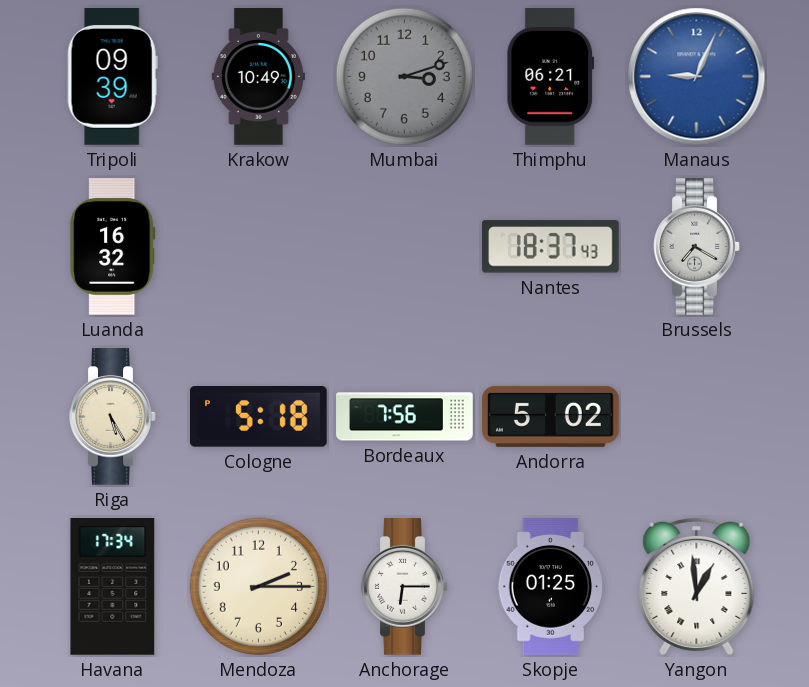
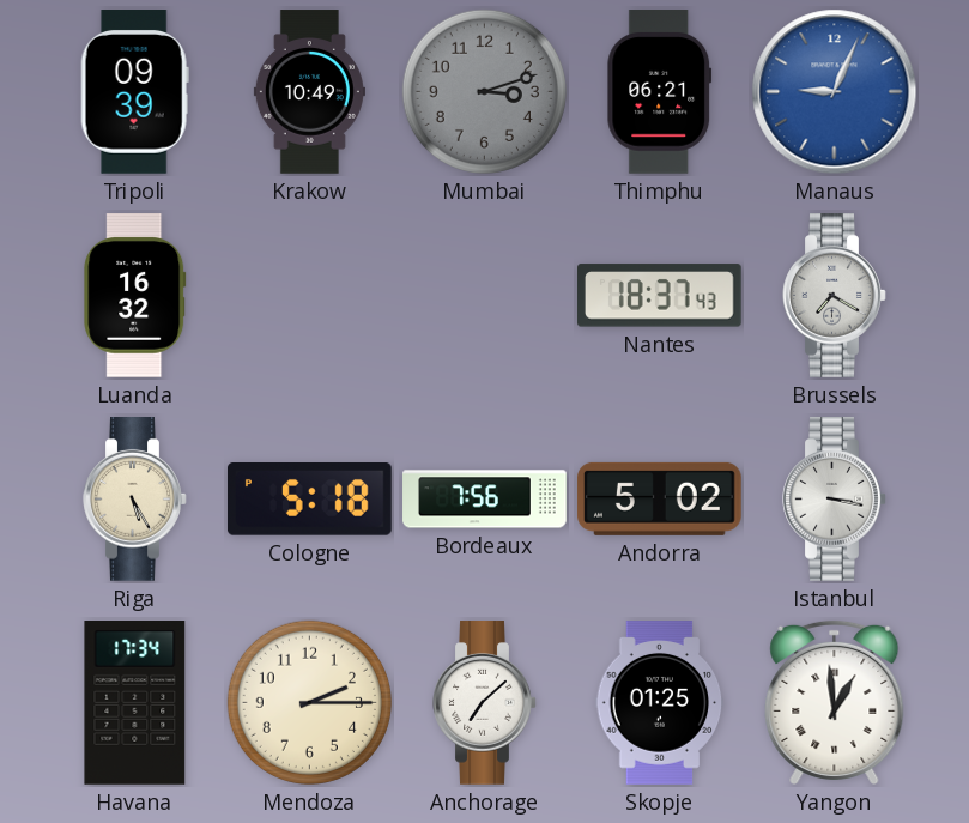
Istanbul: none -> 3:17
Anchorage: 6:15 -> 7:08
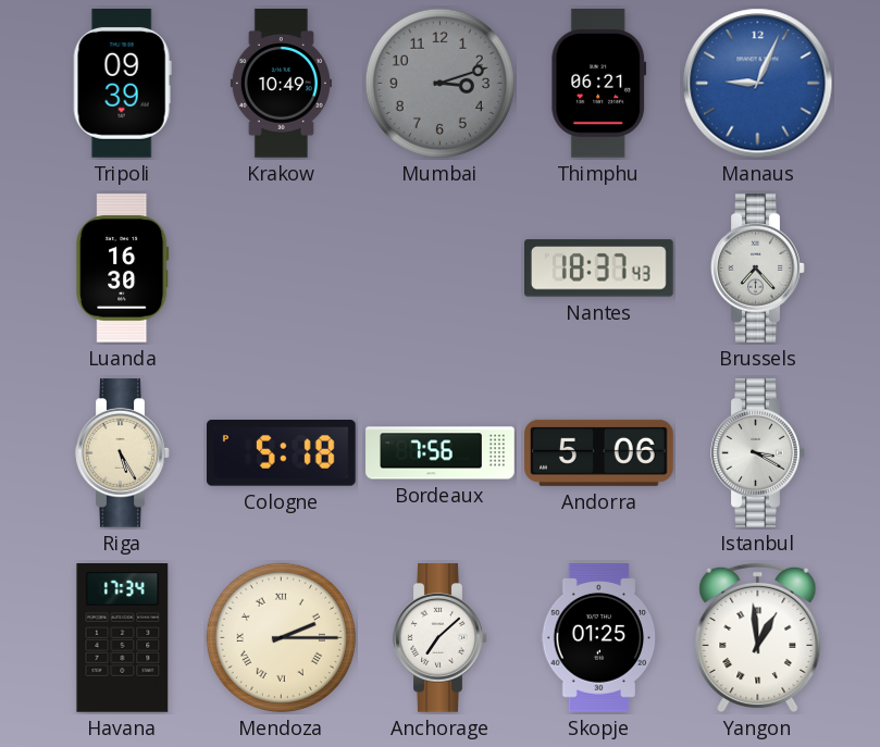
Luanda: 16:32 -> 16:30
Brussels: 7:20 -> 7:23
Andorra: 5:02 -> 5:06
Istanbul: 3:17 -> 3:20
Mendoza numerals: Arabic -> Roman
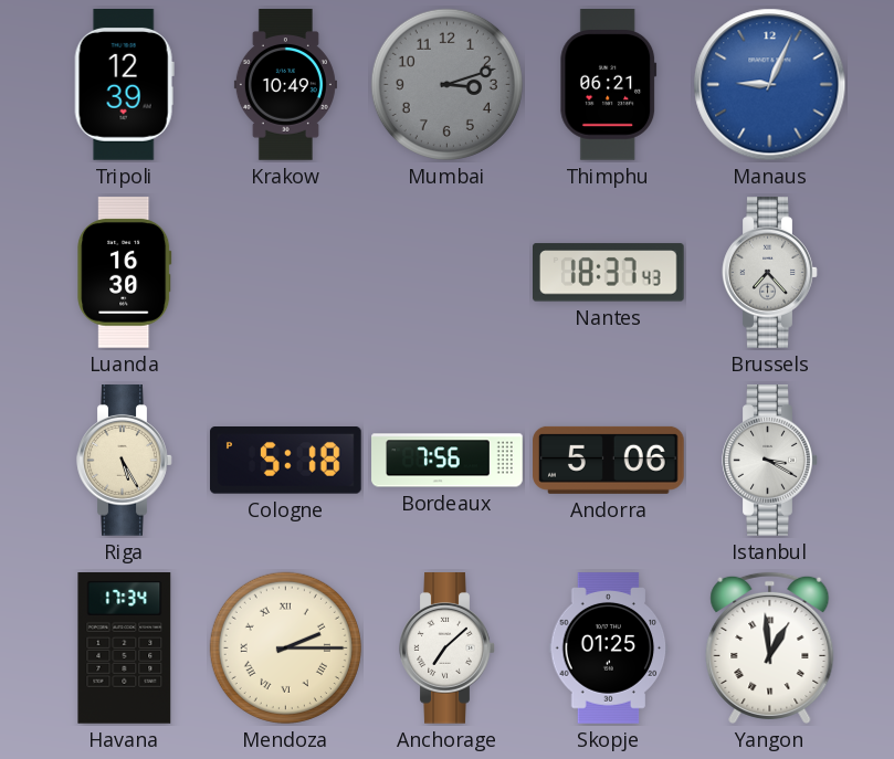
Tripoli: 09:39 -> 12:39
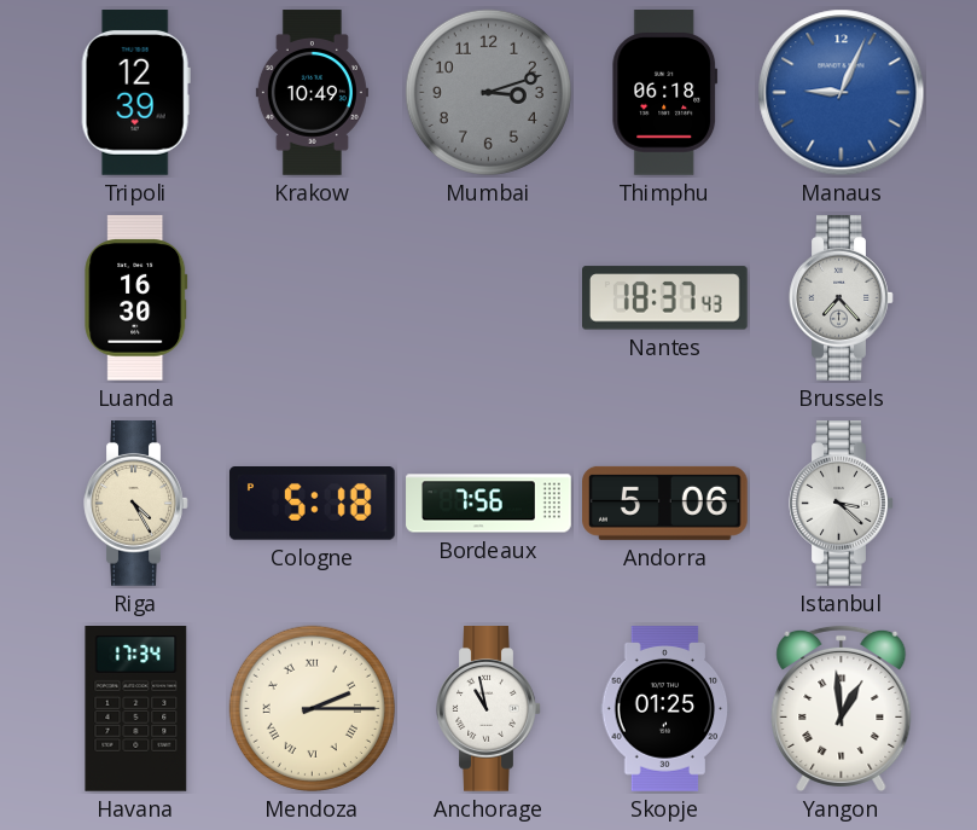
Thimphu: 06:21 -> 06:18
Riga: 5:25 -> 4:25
Istanbul: 3:20 -> 3:22
Anchorage: 7:08 -> 10:58
